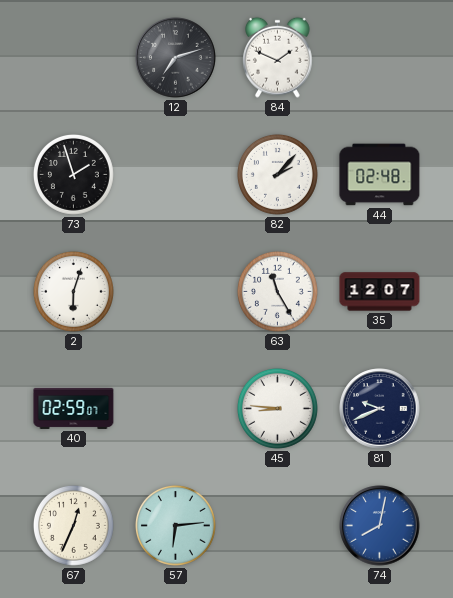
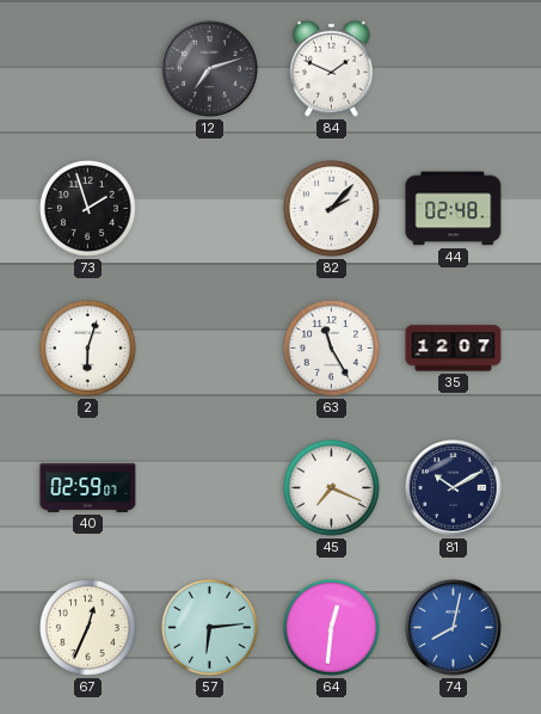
45: 8:46 -> 7:19
81: 9:41 -> 10:10
64: none -> 12:31
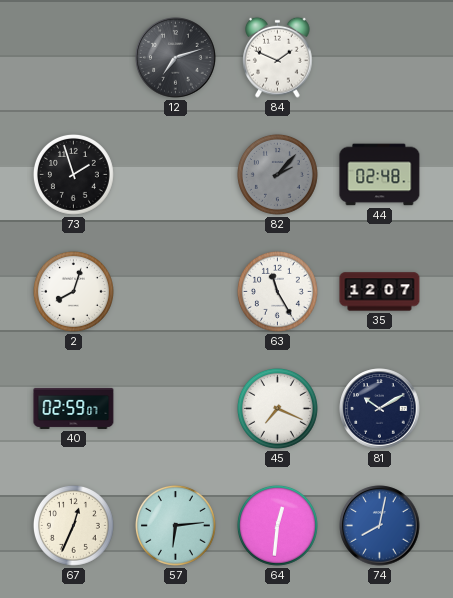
82 dial: white -> grey
2: 6:03 -> 8:03
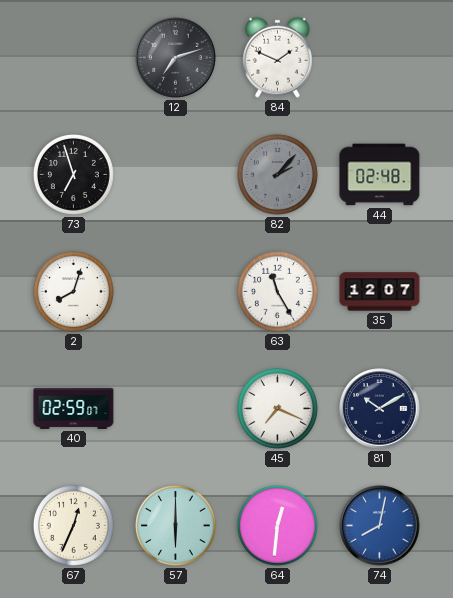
73: 1:57 -> 6:57
57: 6:14 -> 6:00
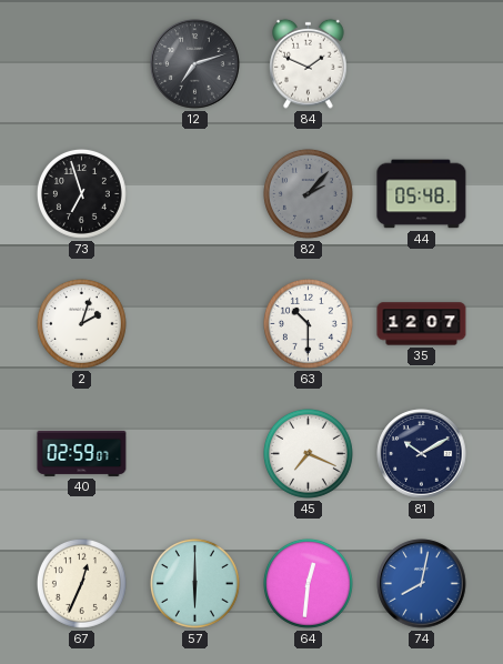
44: 02:48 -> 05:48
2: 8:03 -> 2:03
63: 11:25 -> 10:30
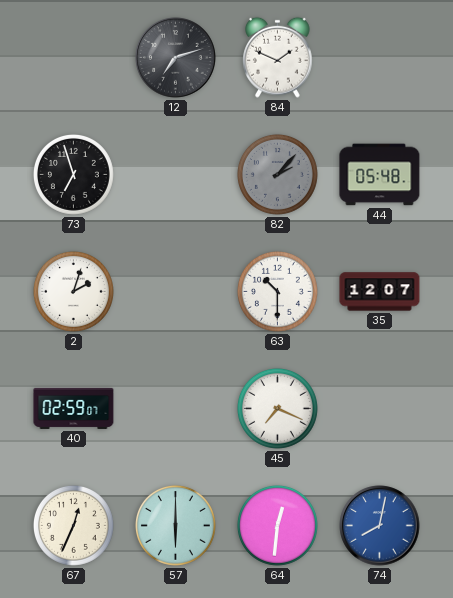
81: 10:10 -> none
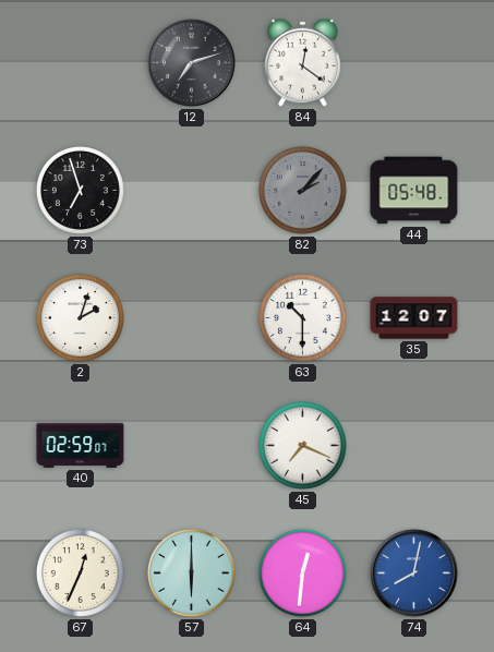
84: 1:49 -> 12:21
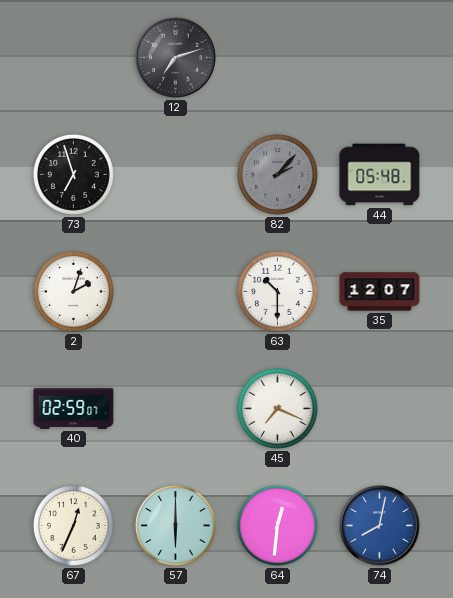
84: 12:21 -> none
